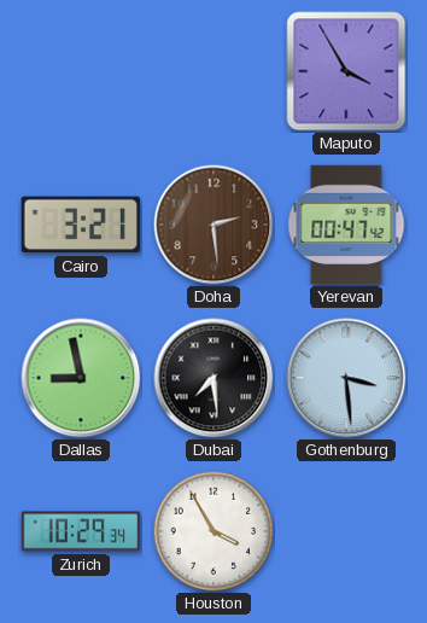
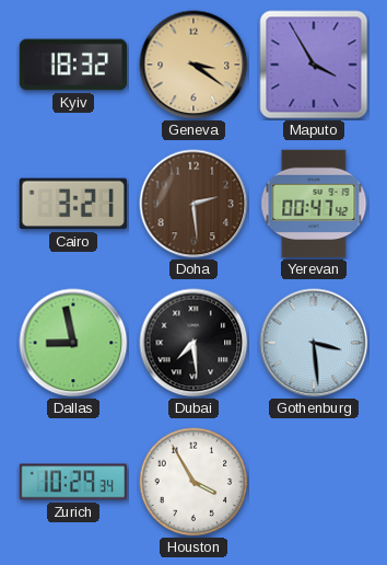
Kyiv: none -> 18:32
Geneva: none -> 3:21
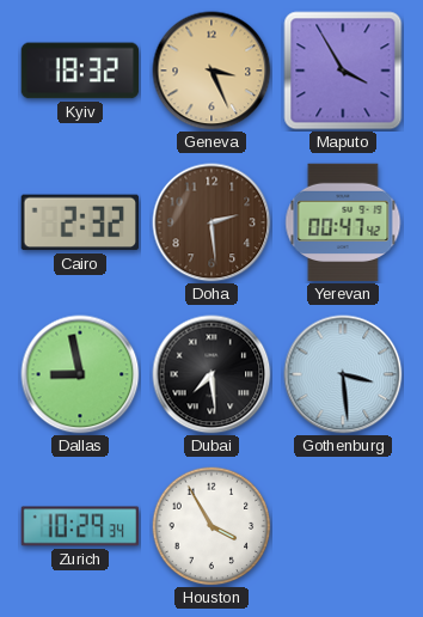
Geneva: 3:21 -> 3:26
Cairo: 3:21 -> 2:32
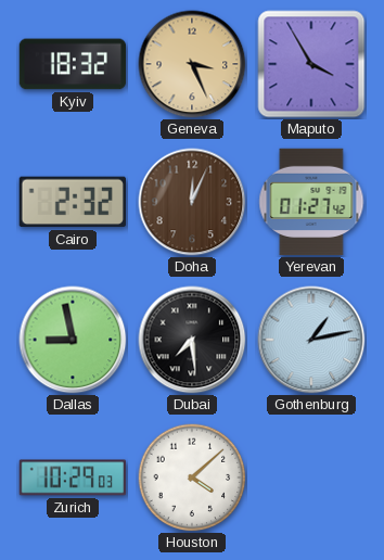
Doha: 2:29 -> 12:04
Yerevan: 00:47 -> 01:27
Gothenburg: 3:29 -> 1:13
Zurich: 10:29:34 -> 10:29:03
Houston: 3:55 -> 4:08
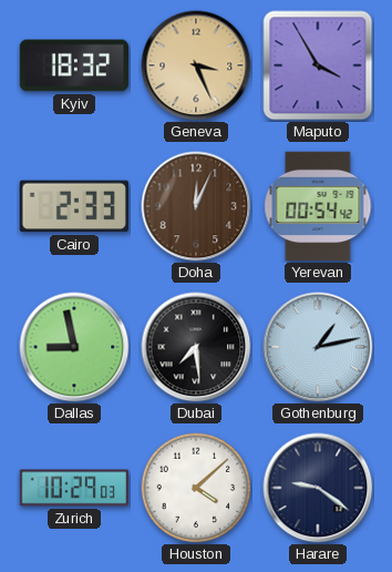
Cairo: 2:32 -> 2:33
Yerevan: 01:27 -> 00:54
Harare: none -> 9:21
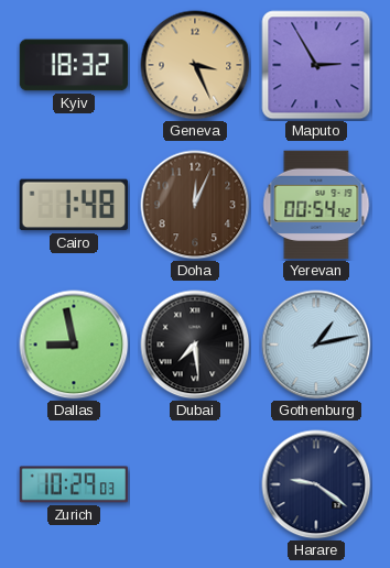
Maputo: 3:55 -> 2:55
Cairo: 2:33 -> 1:48
Houston: 4:08 -> none
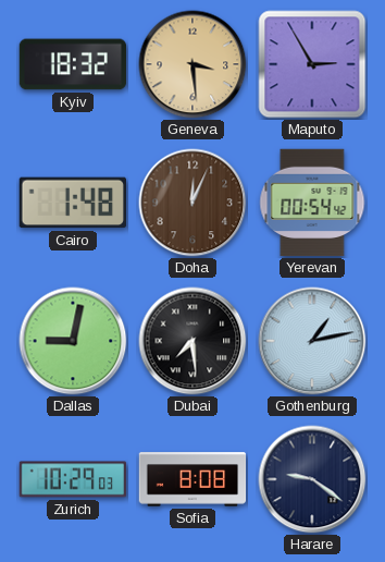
Geneva: 3:26 -> 3:29
Dallas: 8:58 -> 9:02
Sofia: none -> 8:08
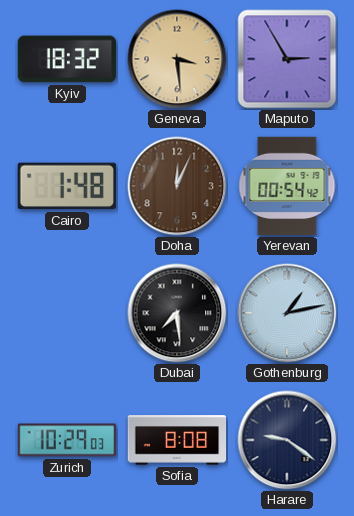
Dallas: 9:02 -> none
